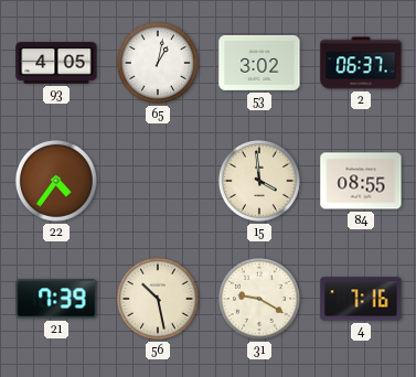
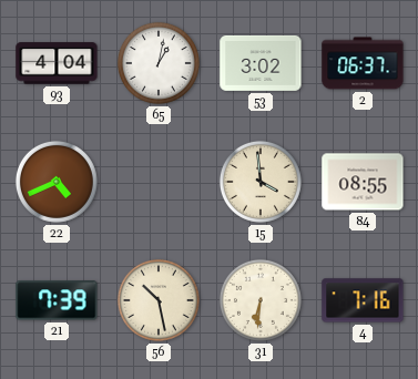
93: 4:05 -> 4:04
22: 4:36 -> 4:41
31: 9:20 -> 6:31
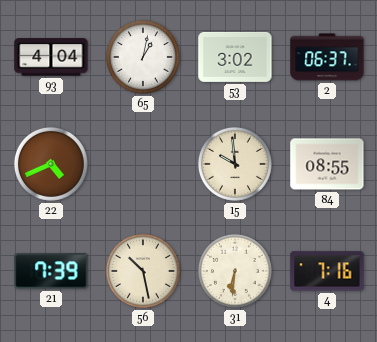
15: 3:59 -> 9:59
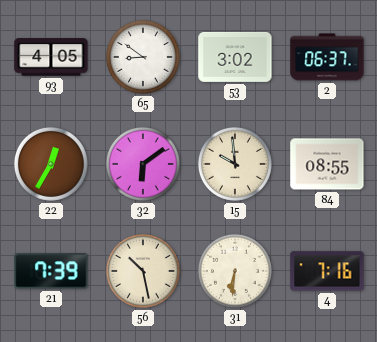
93: 4:04 -> 4:05
65: 1:02 -> 8:51
22: 4:41 -> 12:35
32: none -> 6:09
